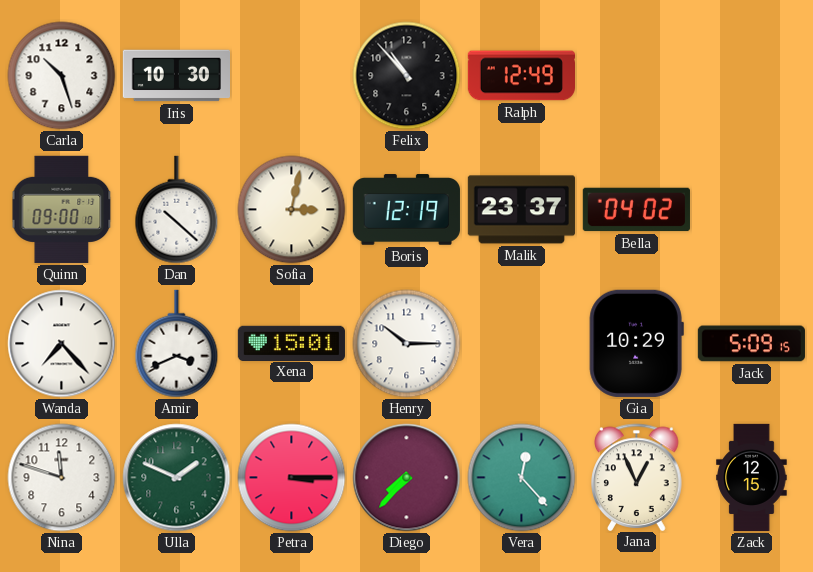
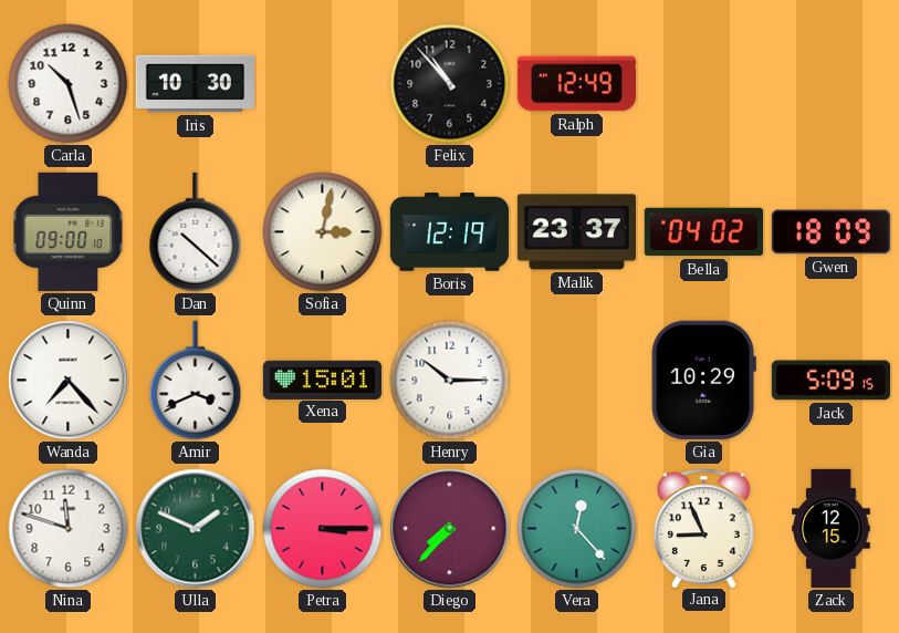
Gwen: none -> 18:09
Jana: 12:56 -> 8:56
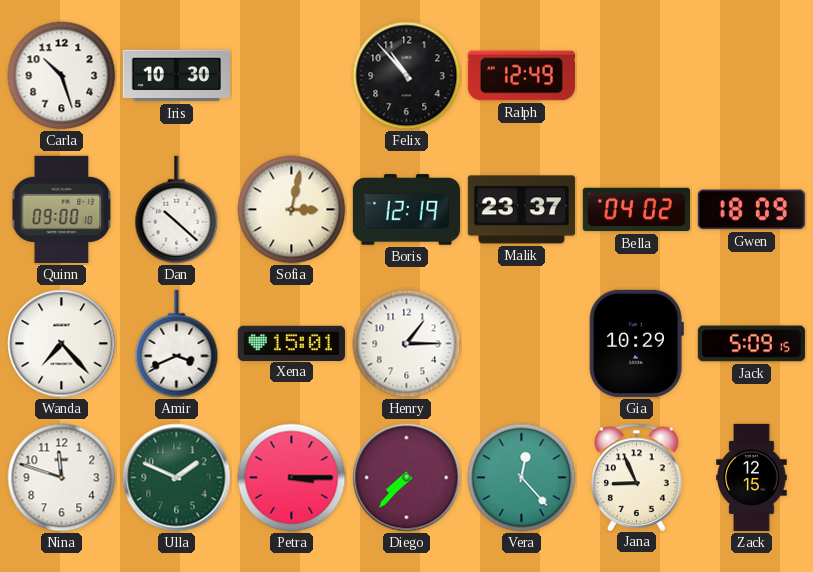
Henry: 10:15 -> 1:15
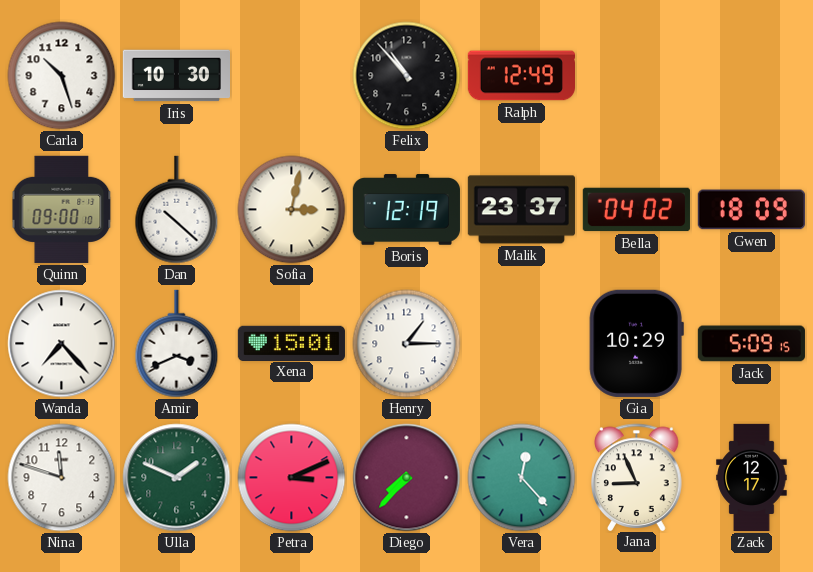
Petra: 3:15 -> 3:11
Zack: 12:15 -> 12:17
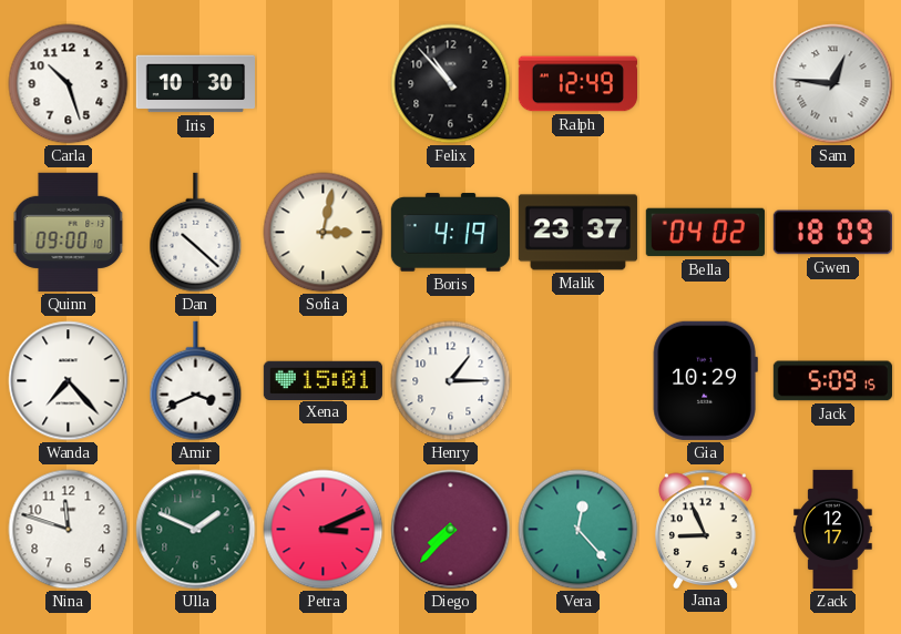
Sam: none -> 12:46
Boris: 12:19 -> 4:19
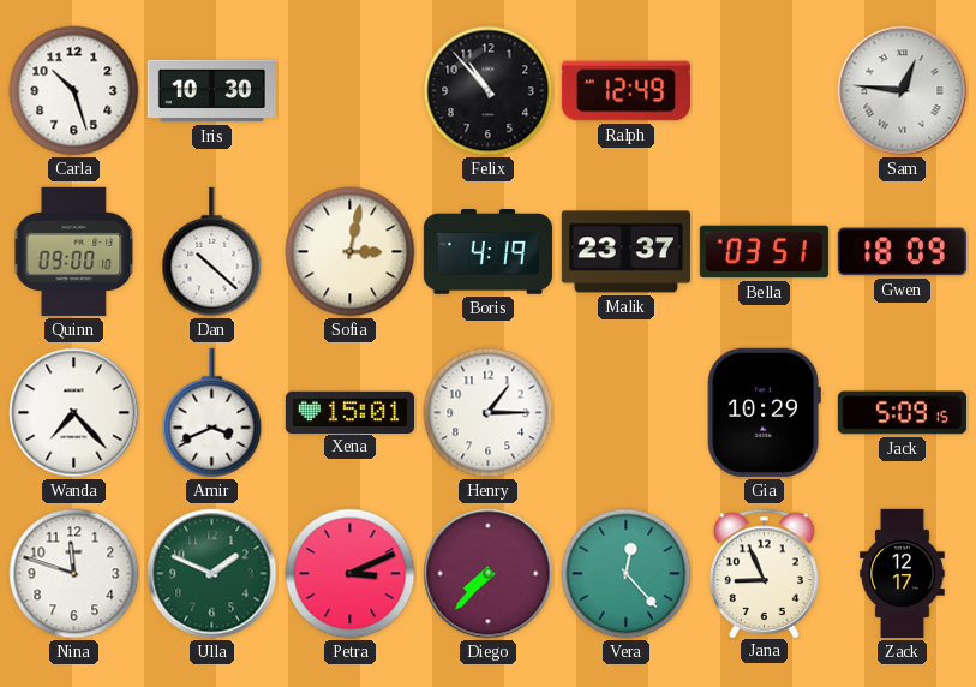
Bella: 04:02 -> 03:51
